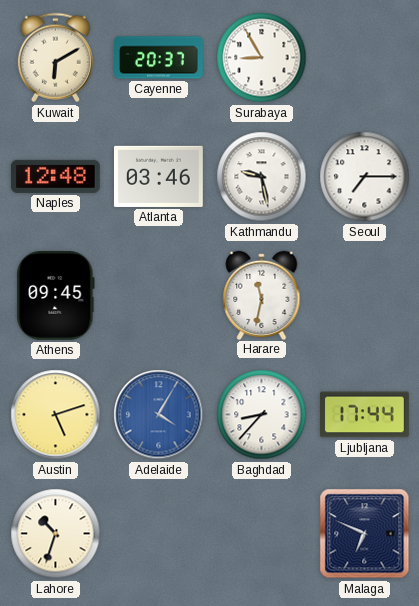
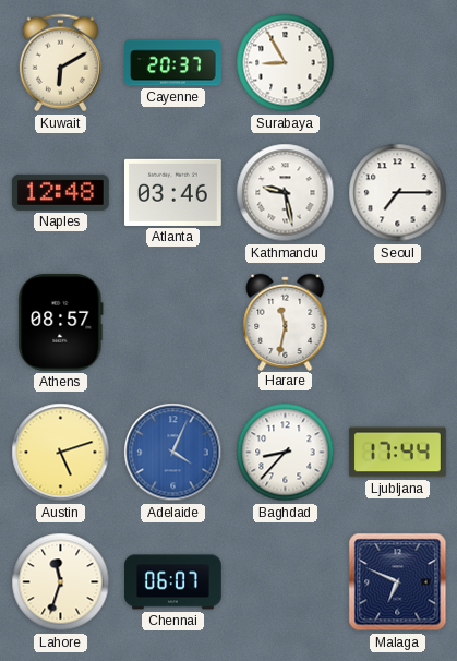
Athens: 09:45 -> 08:57
Adelaide: 4:05 -> 4:04
Lahore: 10:33 -> 11:33
Chennai: none -> 06:07
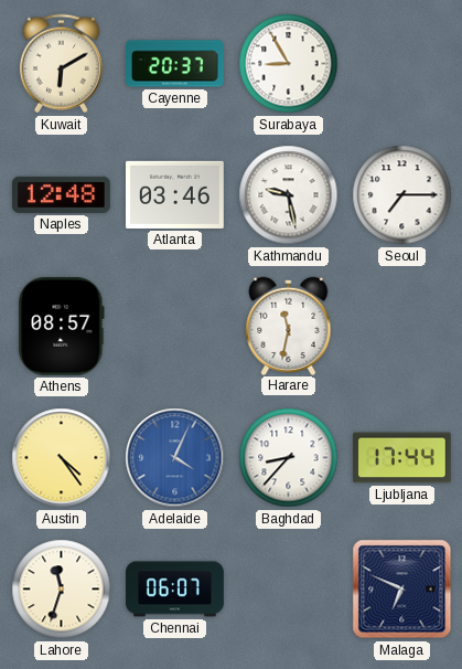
Austin: 5:12 -> 4:24
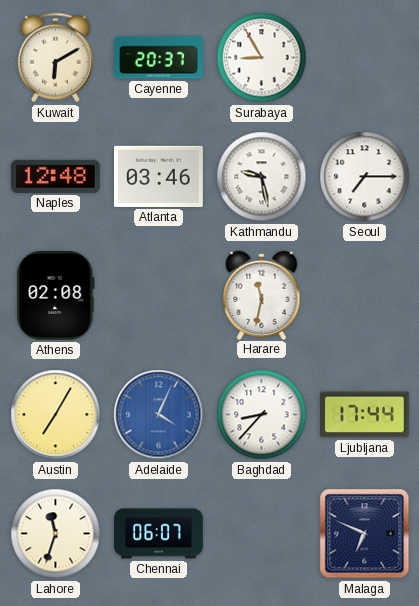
Athens: 08:57 -> 02:08
Austin: 4:24 -> 7:05
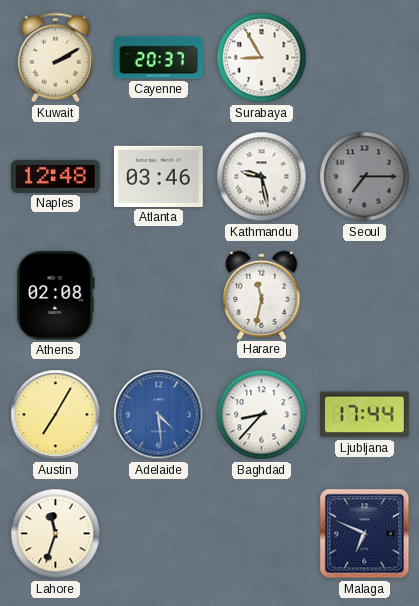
Kuwait: 6:10 -> 2:10
Seoul dial: white -> grey
Adelaide: 4:04 -> 4:29
Chennai: 06:07 -> none
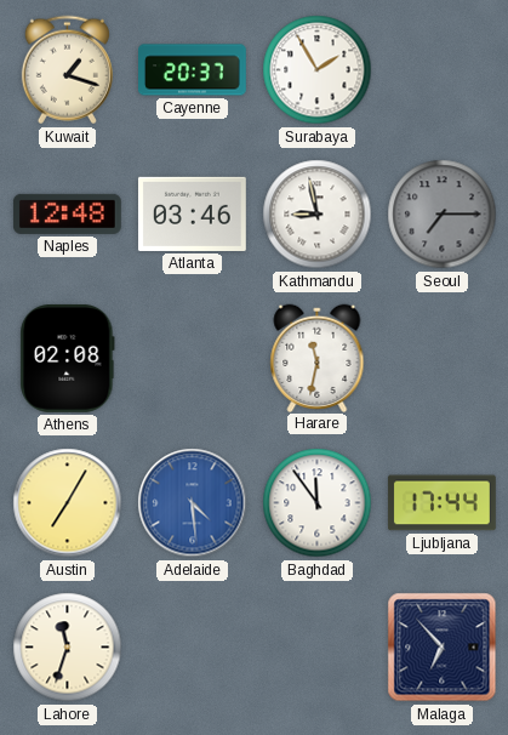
Kuwait: 2:10 -> 1:18
Surabaya: 8:55 -> 1:55
Kathmandu: 9:28 -> 8:58
Baghdad: 8:37 -> 11:54
Malaga: 6:49 -> 6:53
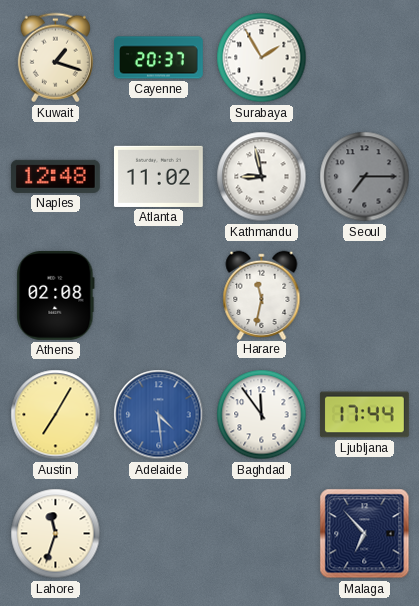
Atlanta: 03:46 -> 11:02
